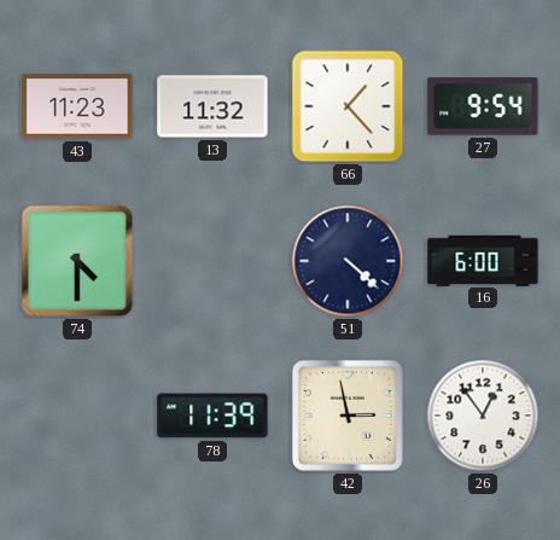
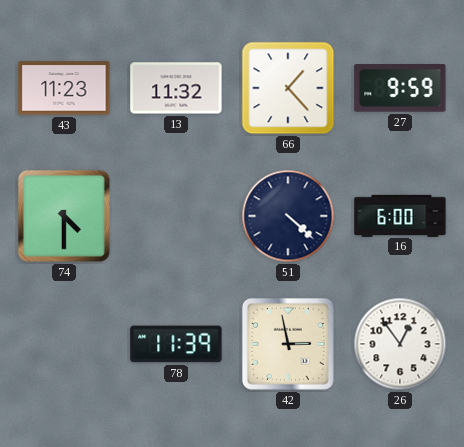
27: 9:54 -> 9:59
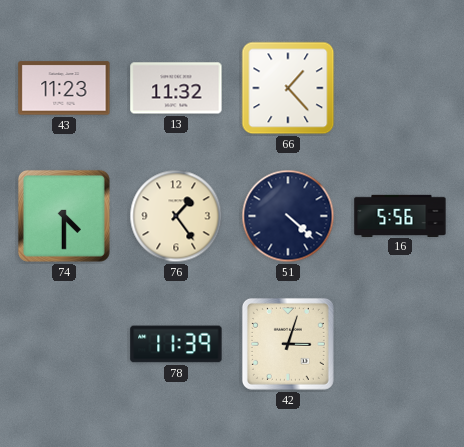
27: 9:59 -> none
76: none -> 1:24
16: 6:00 -> 5:56
42: 2:58 -> 3:03
26: 12:54 -> none
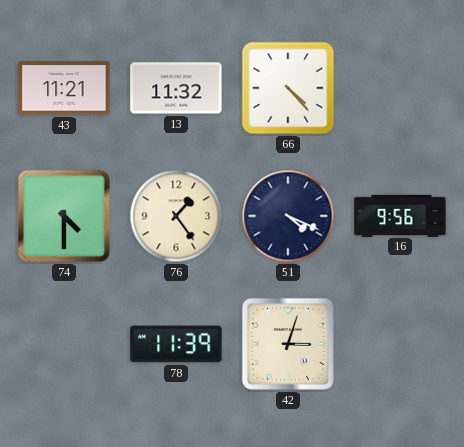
43: 11:23 -> 11:21
66: 1:23 -> 4:23
51: 4:22 -> 4:19
16: 5:56 -> 9:56
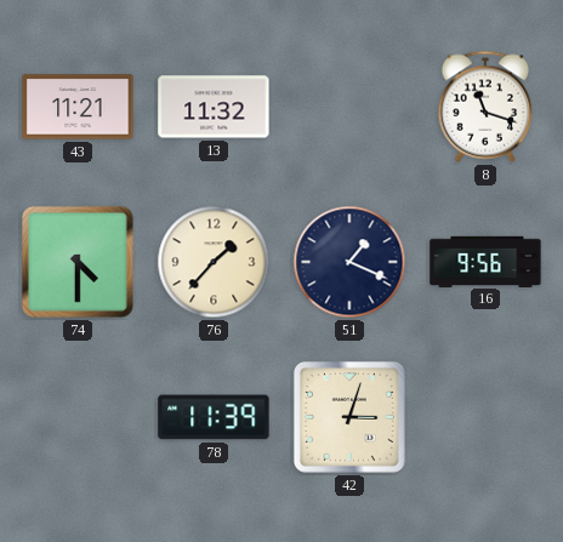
66: 4:23 -> none
8: none -> 11:18
76: 1:24 -> 1:37
51: 4:19 -> 1:19
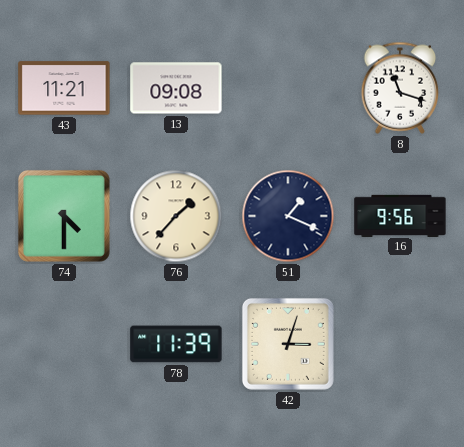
13: 11:32 -> 09:08
